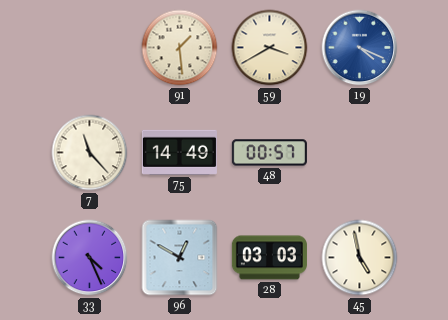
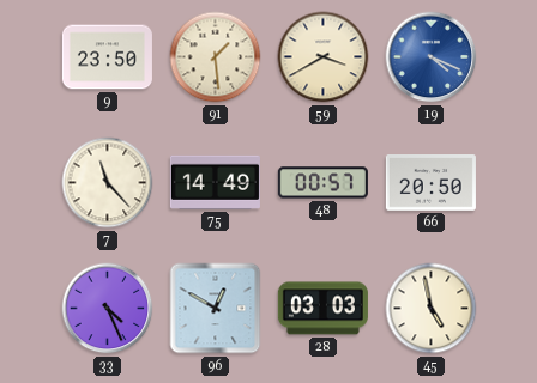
9: none -> 23:50
66: none -> 20:50
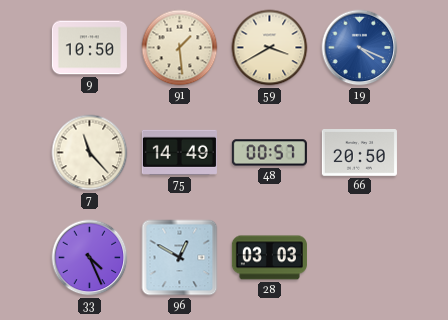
9: 23:50 -> 10:50
45: 4:58 -> none
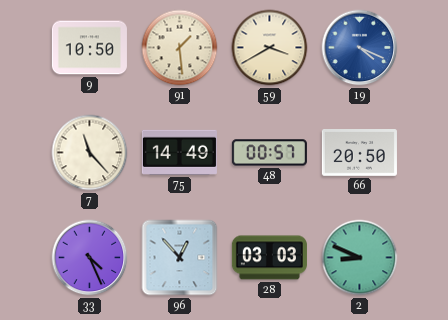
96: 12:50 -> 12:53
2: none -> 8:49
